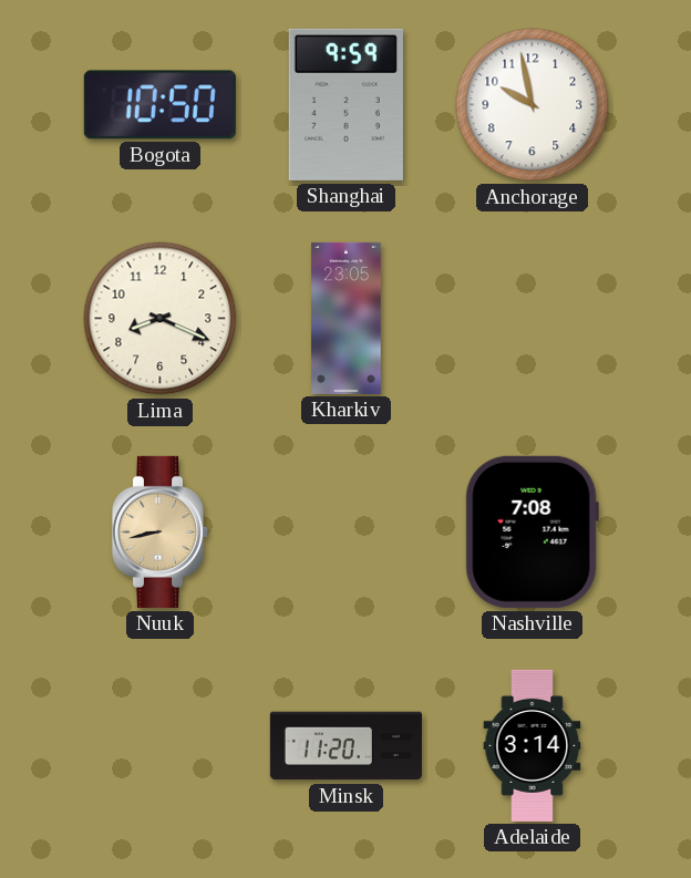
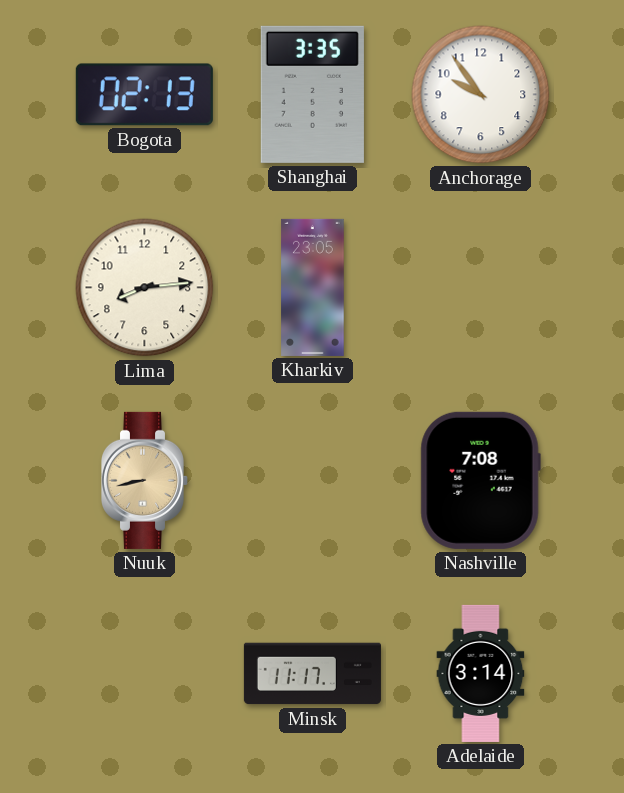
Bogota: 10:50 -> 02:13
Shanghai: 9:59 -> 3:35
Anchorage: 9:58 -> 9:54
Lima: 8:19 -> 8:14
Minsk: 11:20 -> 11:17
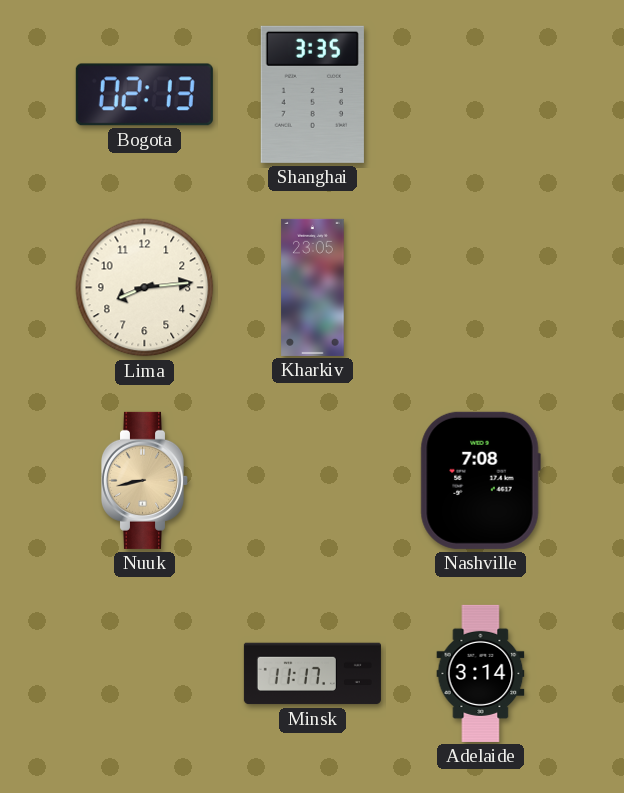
Anchorage: 9:54 -> none
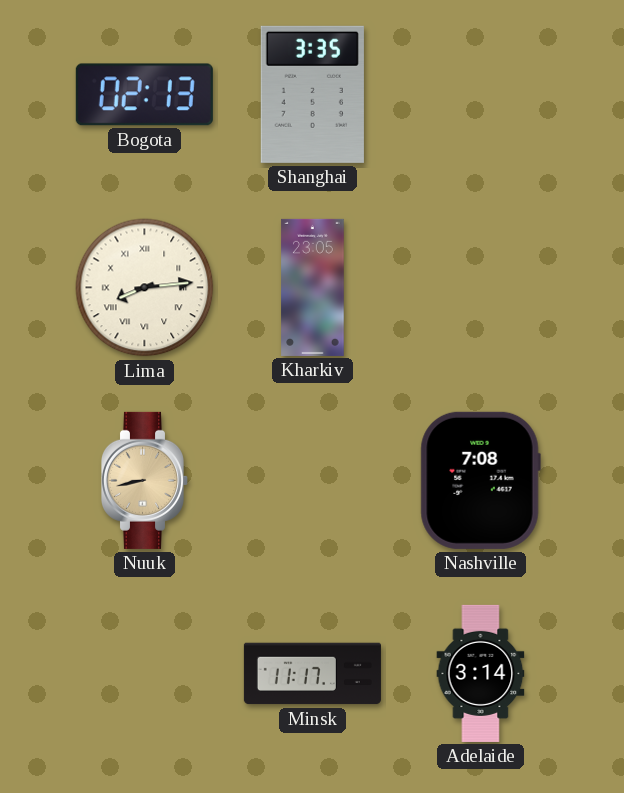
Lima numerals: Arabic -> Roman
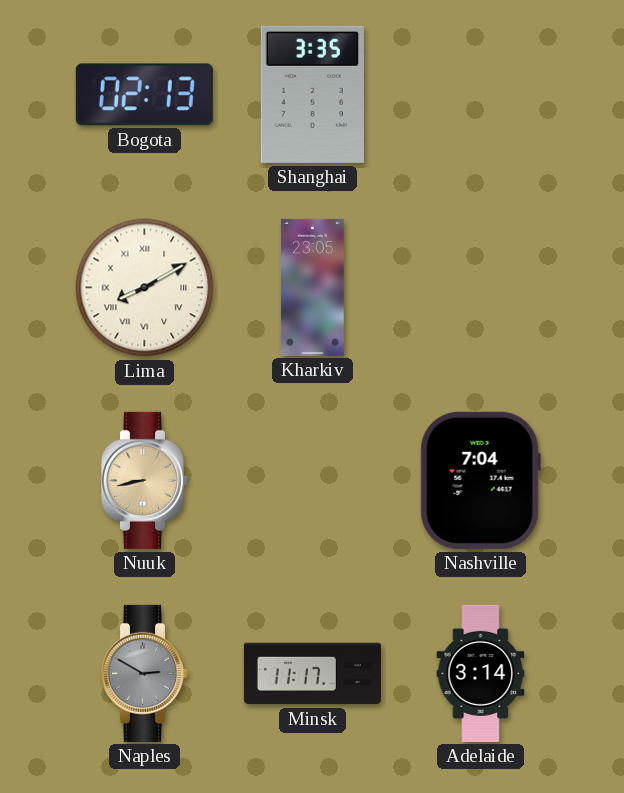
Lima: 8:14 -> 8:10
Nashville: 7:08 -> 7:04
Naples: none -> 2:50
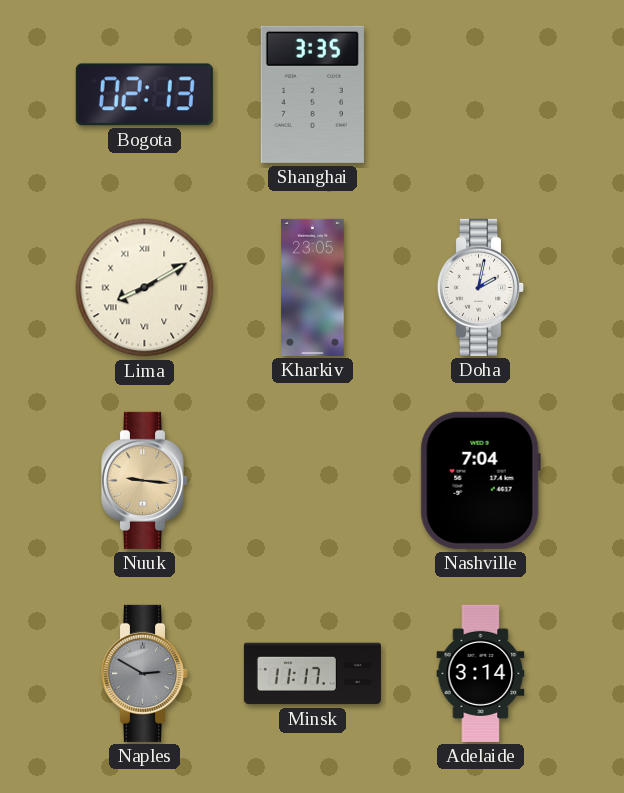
Doha: none -> 2:02
Nuuk: 8:43 -> 9:16
